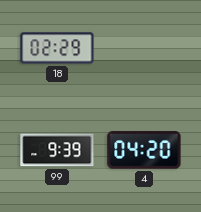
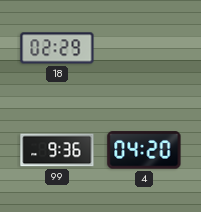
99: 9:39 -> 9:36
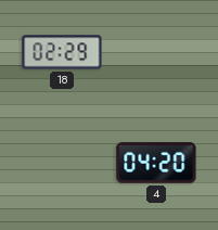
99: 9:36 -> none
